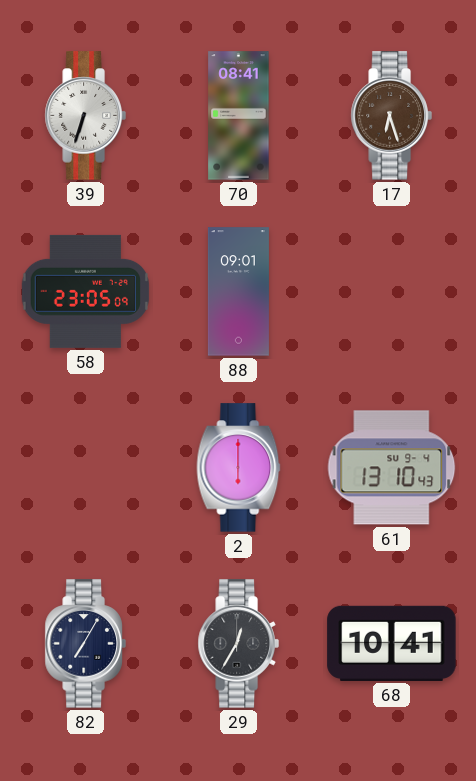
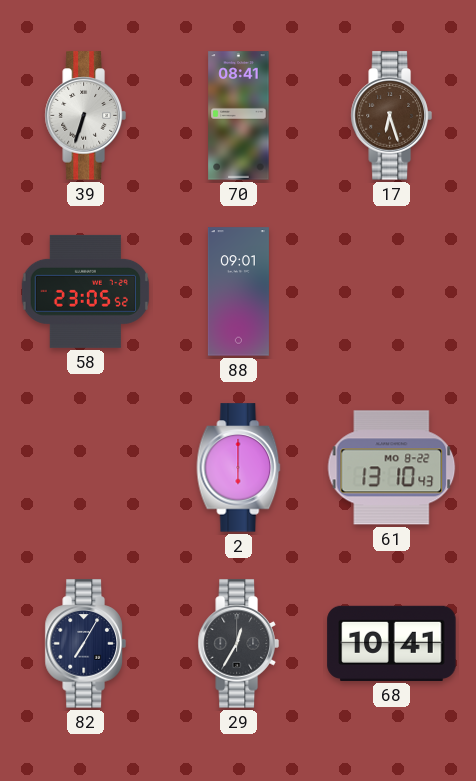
58: 23:05:09 -> 23:05:52
61 date: SU 9-4 -> MO 8-22
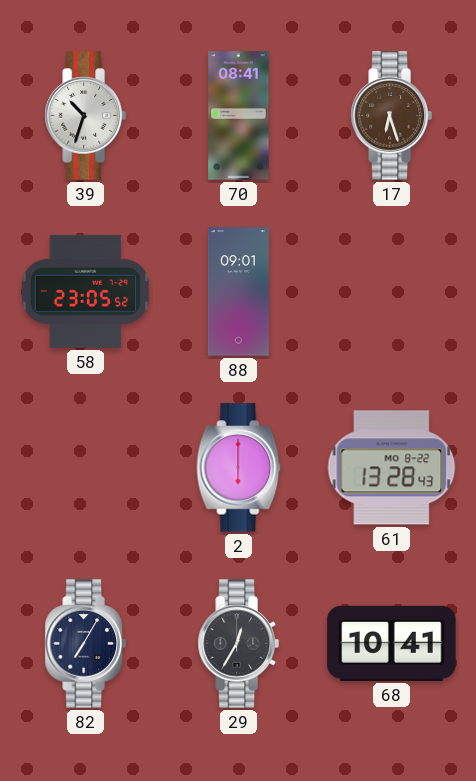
39: 6:33 -> 10:33
61: 13:10 -> 13:28
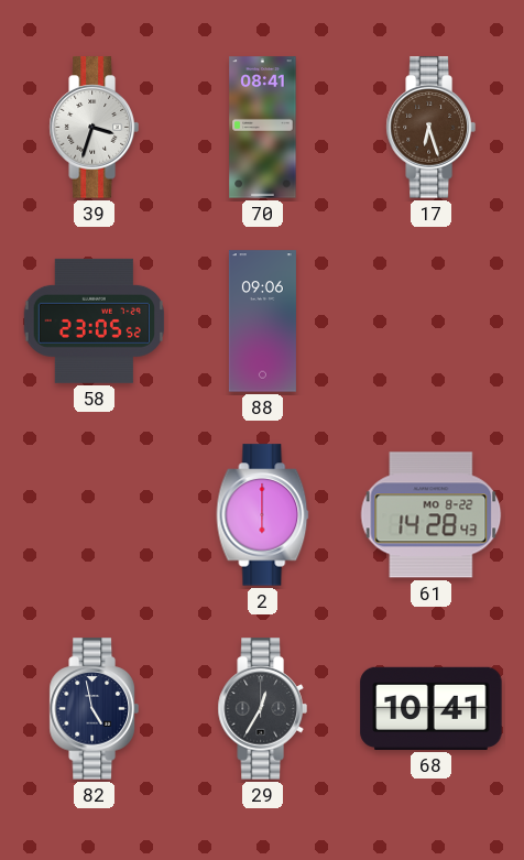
39: 10:33 -> 3:33
88: 09:01 -> 09:06
61: 13:28 -> 14:28
82: 7:05 -> 4:58
